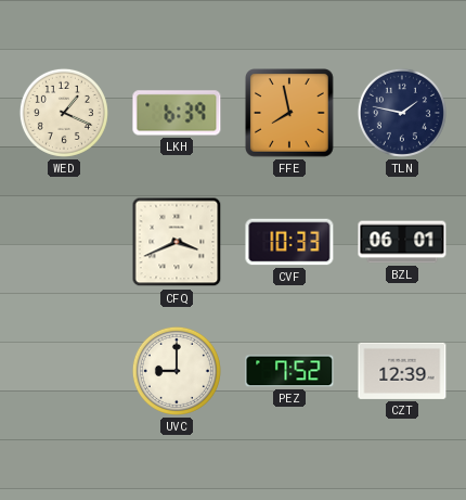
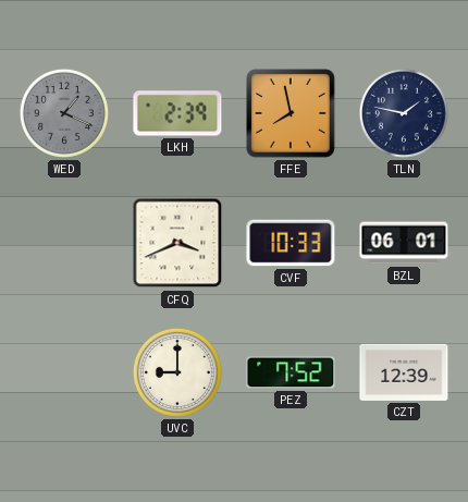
WED dial: cream -> grey
LKH: 6:39 -> 2:39
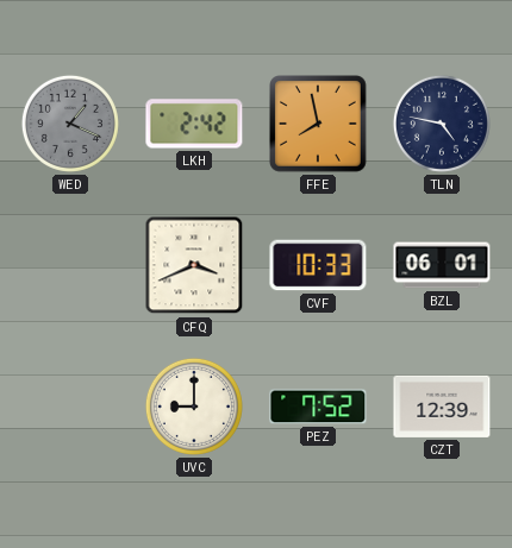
LKH: 2:39 -> 2:42
TLN: 1:47 -> 4:47
